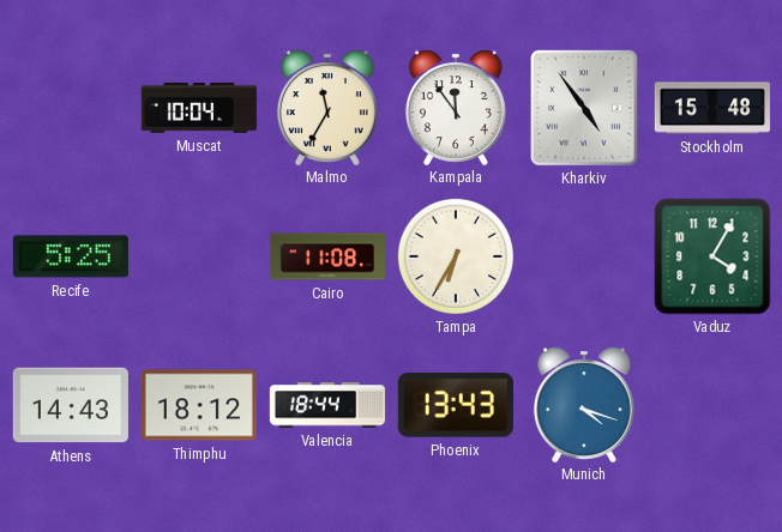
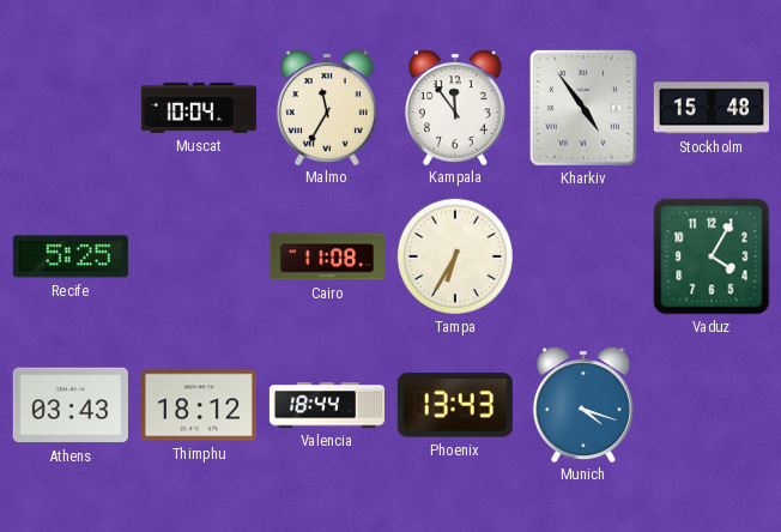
Athens: 14:43 -> 03:43
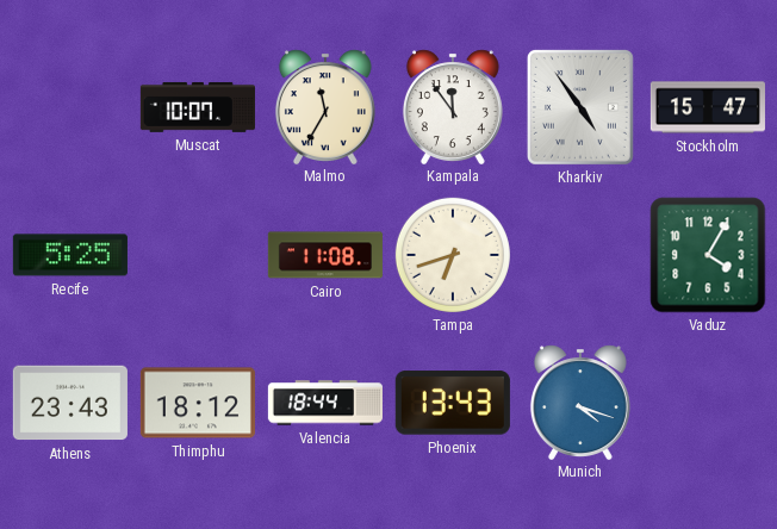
Muscat: 10:04 -> 10:07
Stockholm: 15:48 -> 15:47
Tampa: 6:35 -> 6:42
Athens: 03:43 -> 23:43
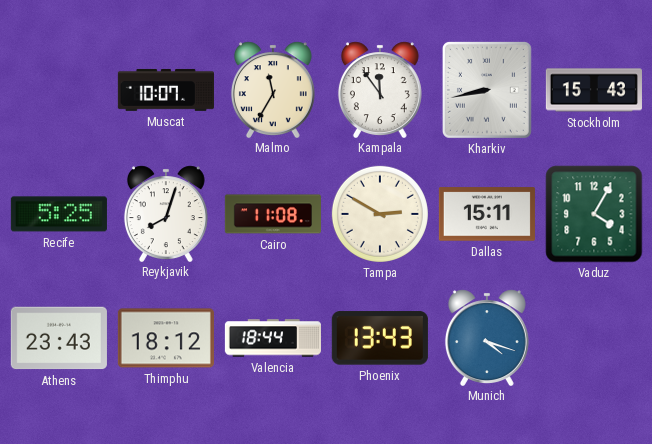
Kharkiv: 4:54 -> 8:43
Stockholm: 15:47 -> 15:43
Reykjavik: none -> 8:03
Tampa: 6:42 -> 2:50
Dallas: none -> 15:11
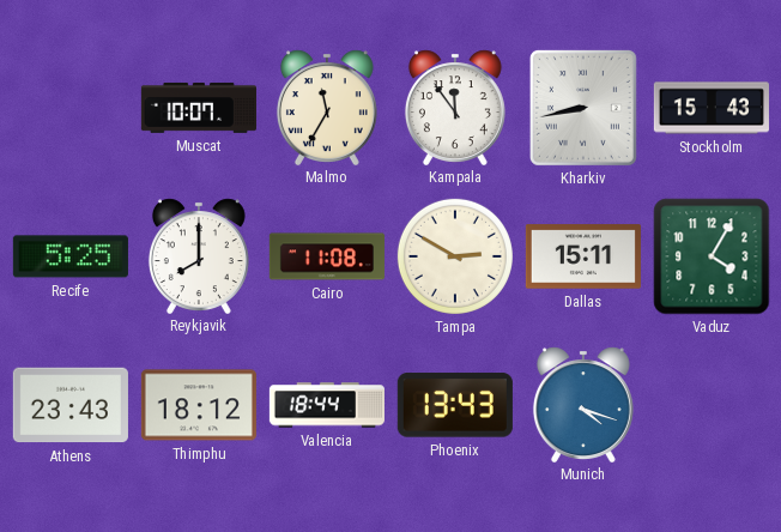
Reykjavik: 8:03 -> 8:00
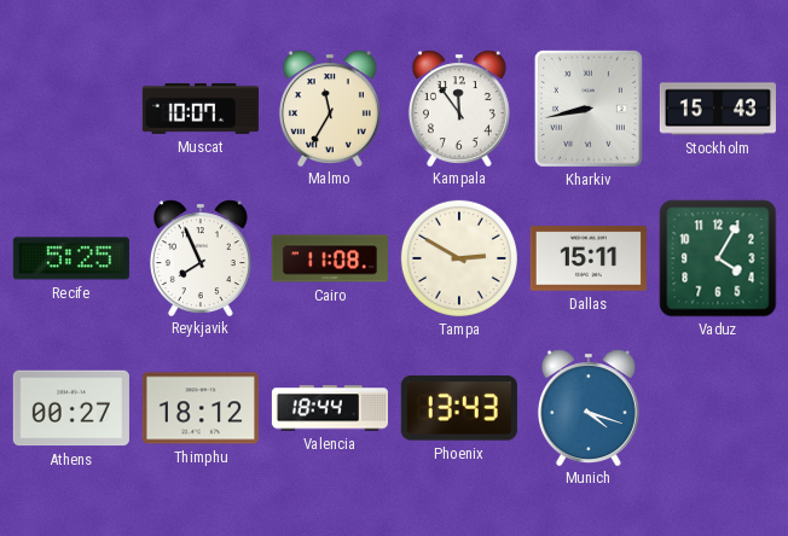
Reykjavik: 8:00 -> 7:56
Athens: 23:43 -> 00:27
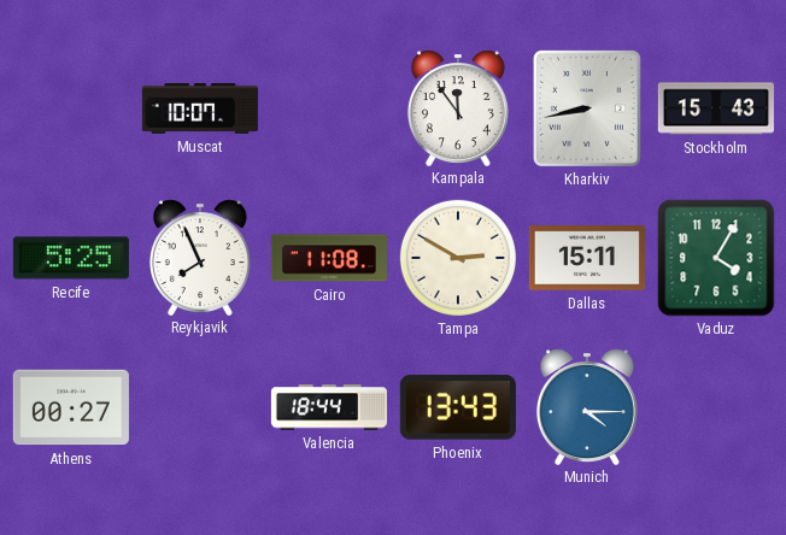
Malmo: 11:35 -> none
Thimphu: 18:12 -> none
Munich: 4:18 -> 4:15
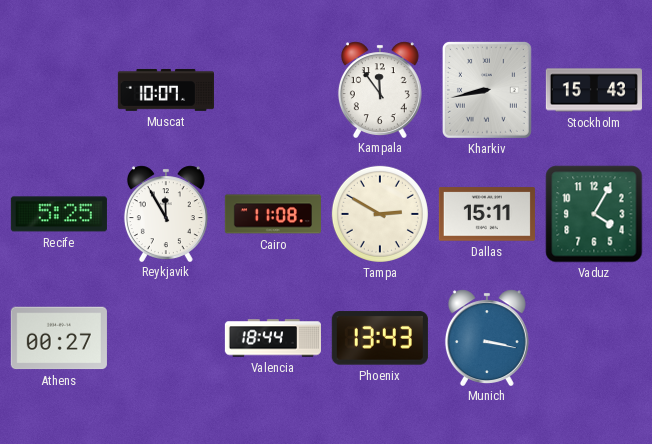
Reykjavik: 7:56 -> 11:55
Munich: 4:15 -> 3:17
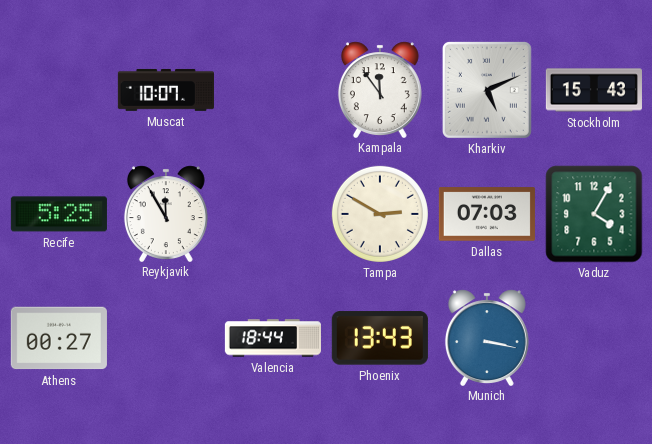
Kharkiv: 8:43 -> 5:11
Cairo: 11:08 -> none
Dallas: 15:11 -> 07:03
